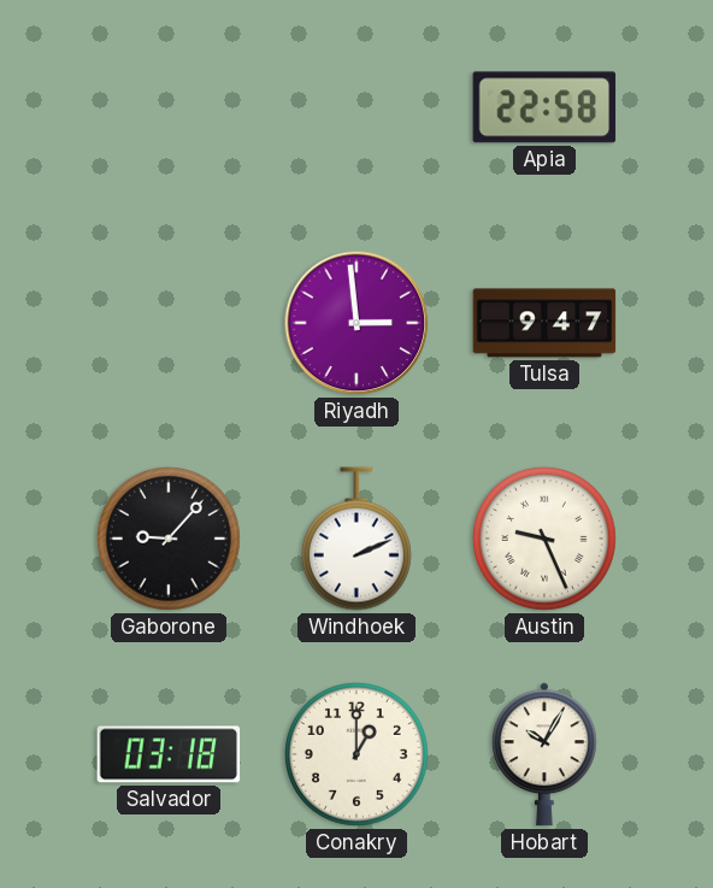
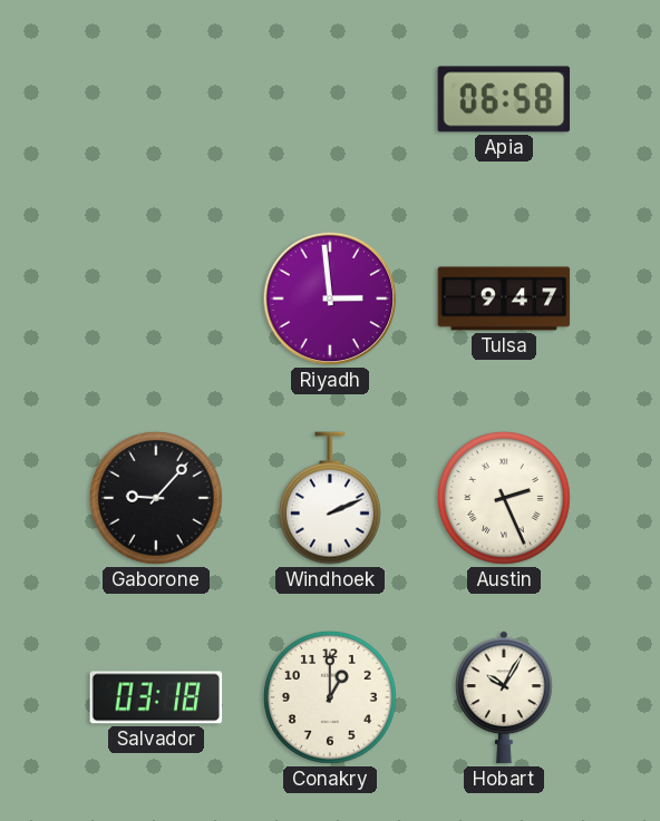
Apia: 22:58 -> 06:58
Austin: 9:26 -> 2:26
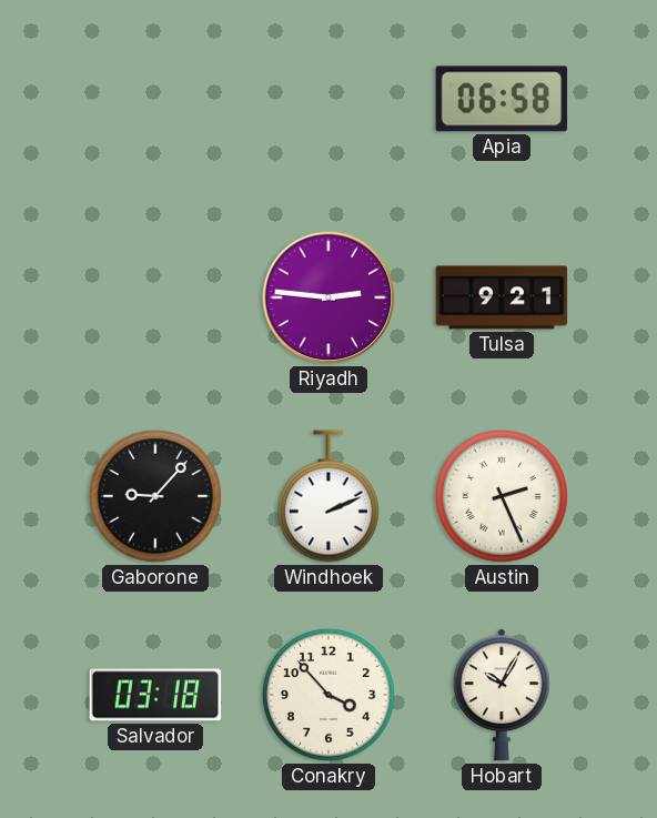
Riyadh: 2:59 -> 2:46
Tulsa: 9:47 -> 9:21
Conakry: 1:00 -> 3:53
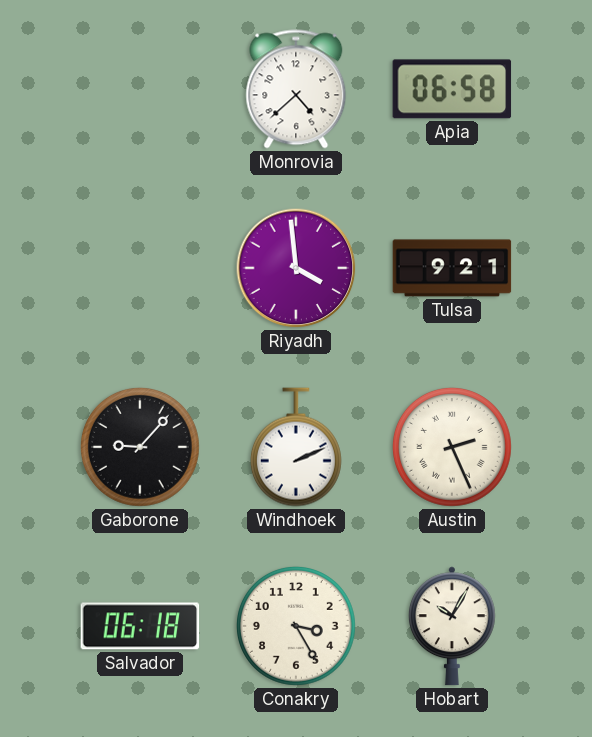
Monrovia: none -> 4:38
Riyadh: 2:46 -> 3:59
Salvador: 03:18 -> 06:18
Conakry: 3:53 -> 3:25
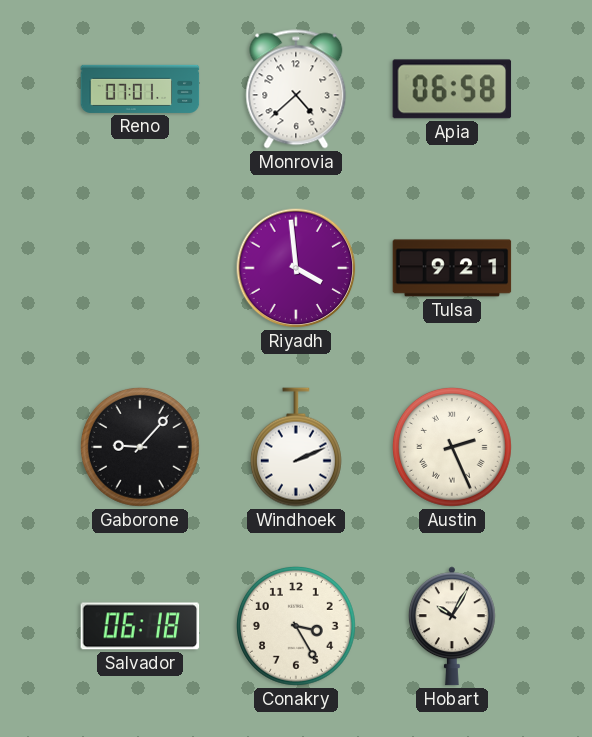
Reno: none -> 07:01
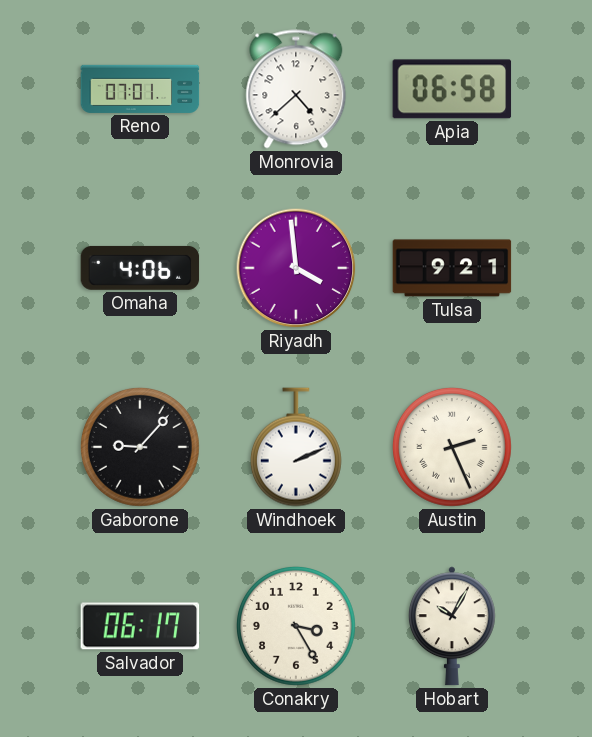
Omaha: none -> 4:06
Salvador: 06:18 -> 06:17
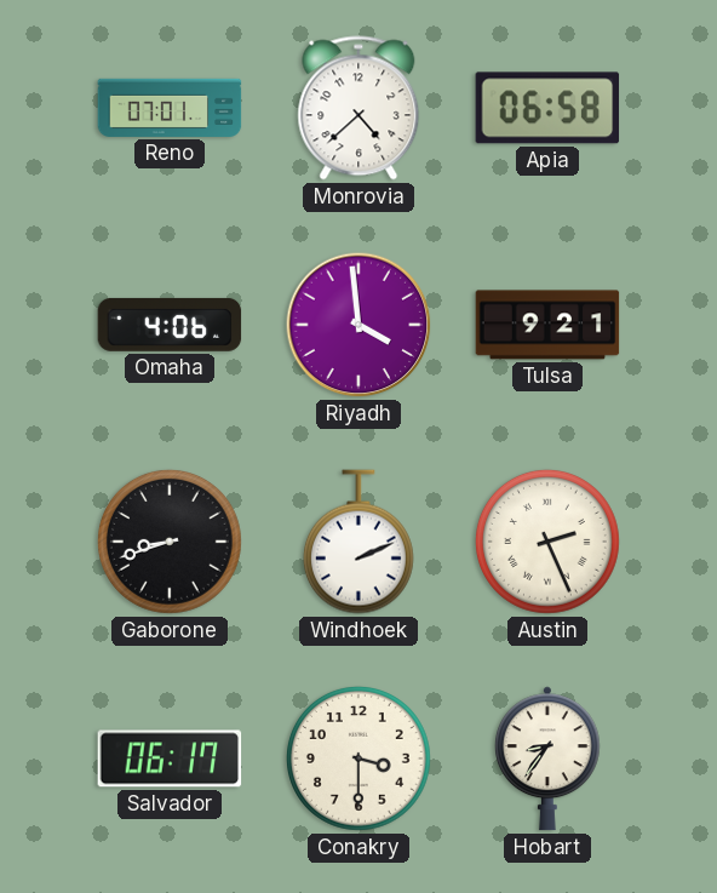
Gaborone: 9:07 -> 8:42
Conakry: 3:25 -> 3:30
Hobart: 10:05 -> 8:36
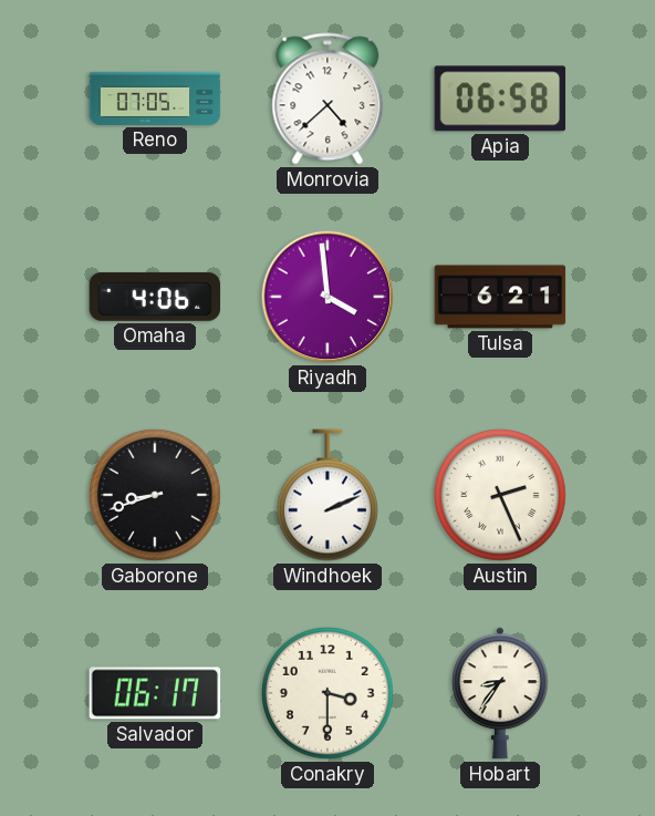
Reno: 07:01 -> 07:05
Tulsa: 9:21 -> 6:21
